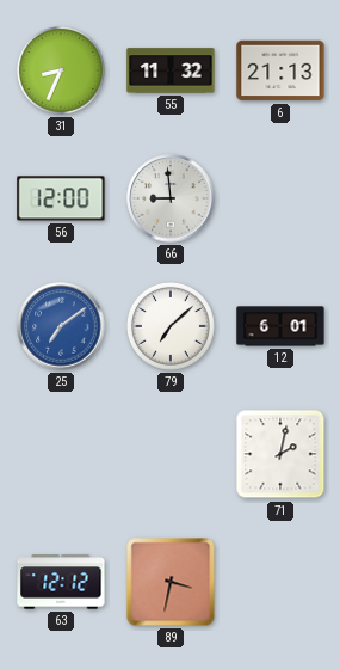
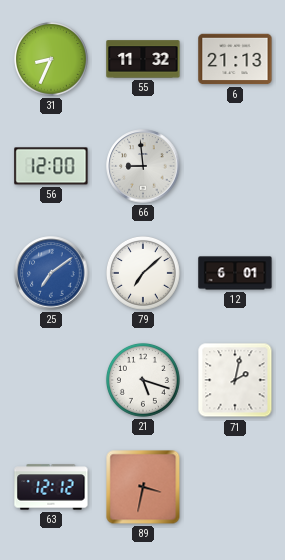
21: none -> 5:18
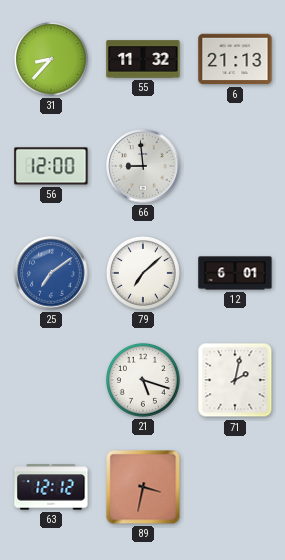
31: 8:34 -> 8:37
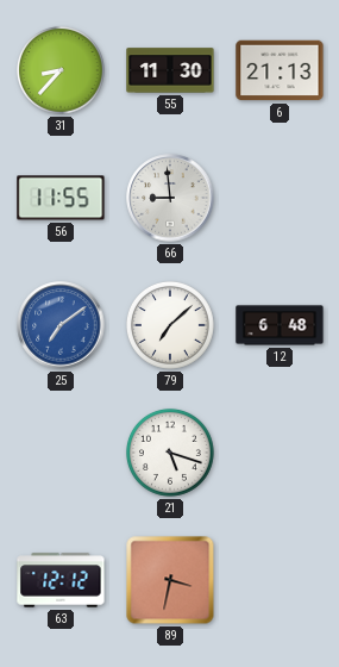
55: 11:32 -> 11:30
56: 12:00 -> 11:55
12: 6:01 -> 6:48
71: 2:02 -> none
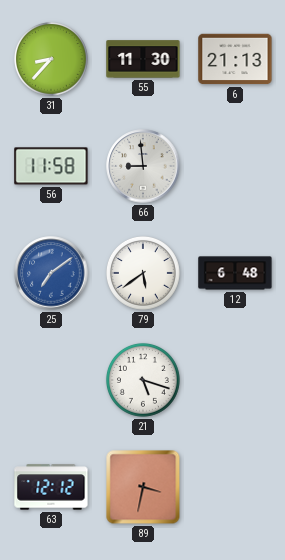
56: 11:55 -> 11:58
79: 7:08 -> 5:39
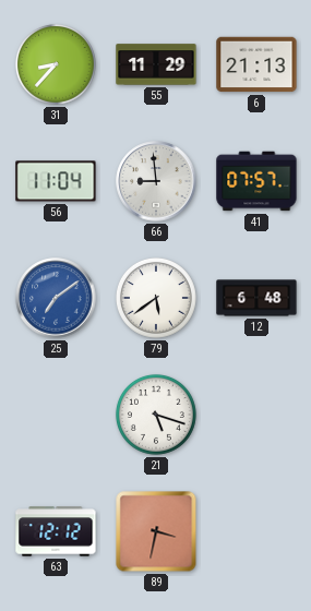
55: 11:30 -> 11:29
56: 11:58 -> 11:04
41: none -> 07:57
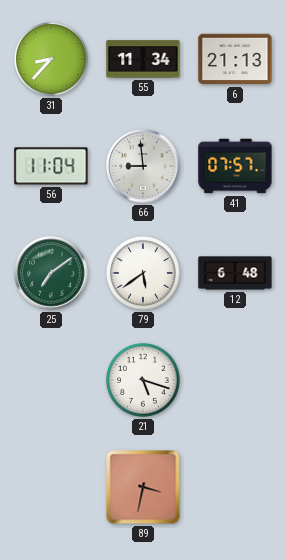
55: 11:29 -> 11:34
25 dial: blue -> green
63: 12:12 -> none
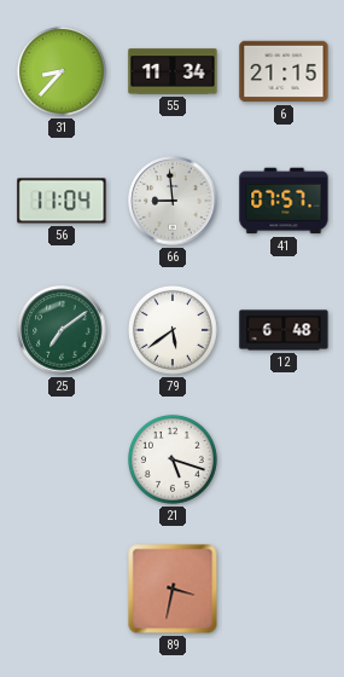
6: 21:13 -> 21:15
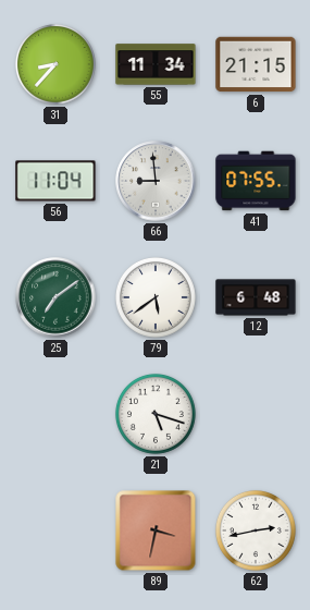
41: 07:57 -> 07:55
62: none -> 2:43
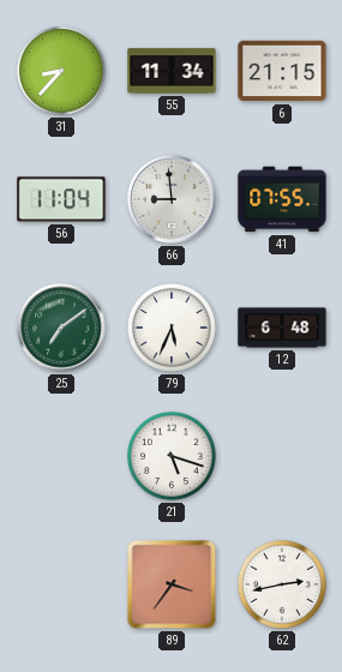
79: 5:39 -> 5:34
89: 3:32 -> 3:36
